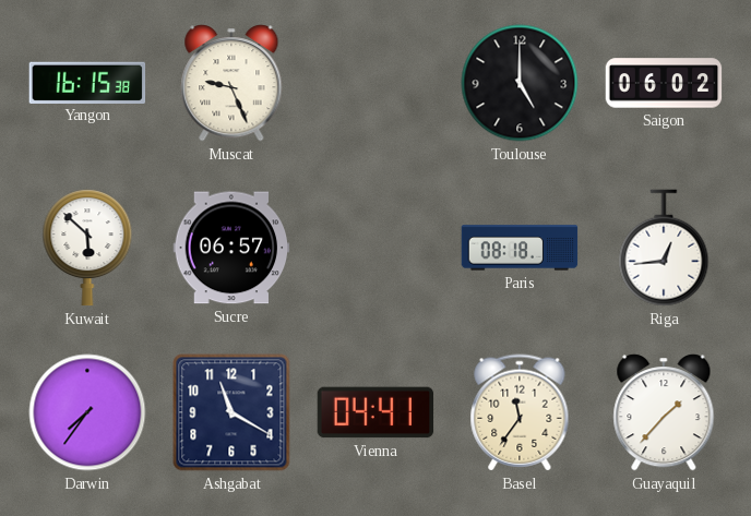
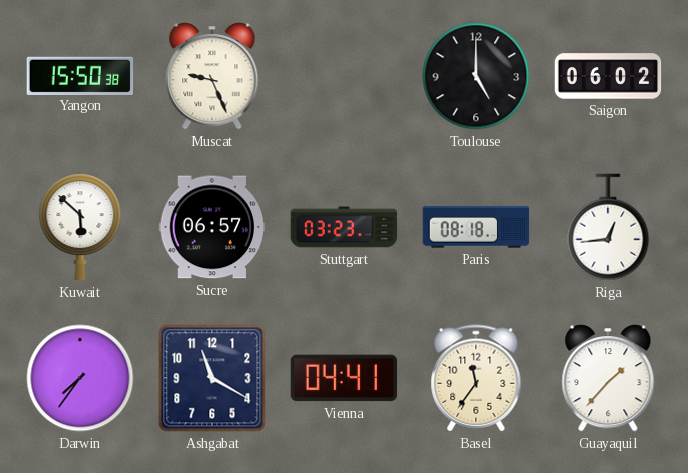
Yangon: 16:15 -> 15:50
Stuttgart: none -> 03:23
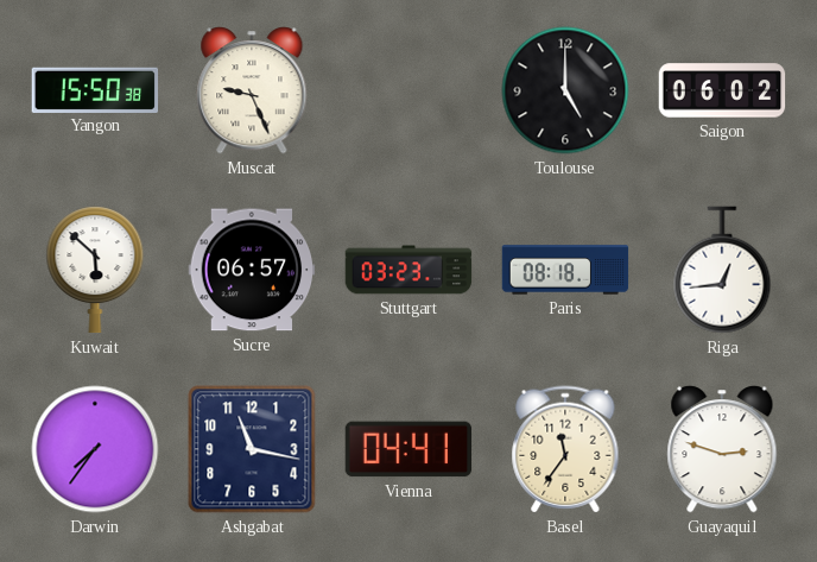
Ashgabat: 11:20 -> 11:17
Guayaquil: 1:37 -> 2:48
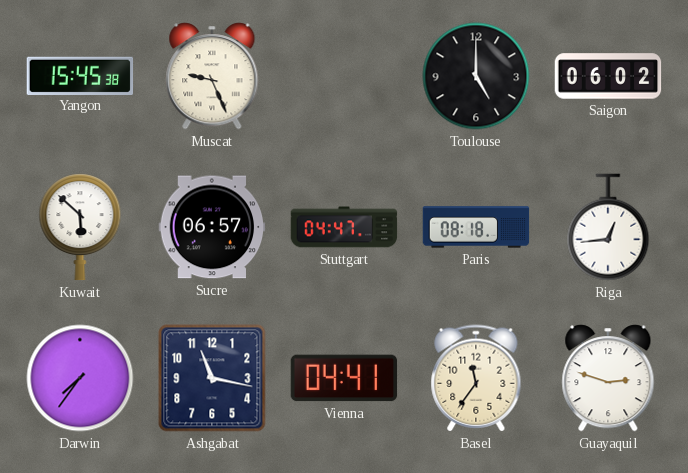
Yangon: 15:50 -> 15:45
Stuttgart: 03:23 -> 04:47
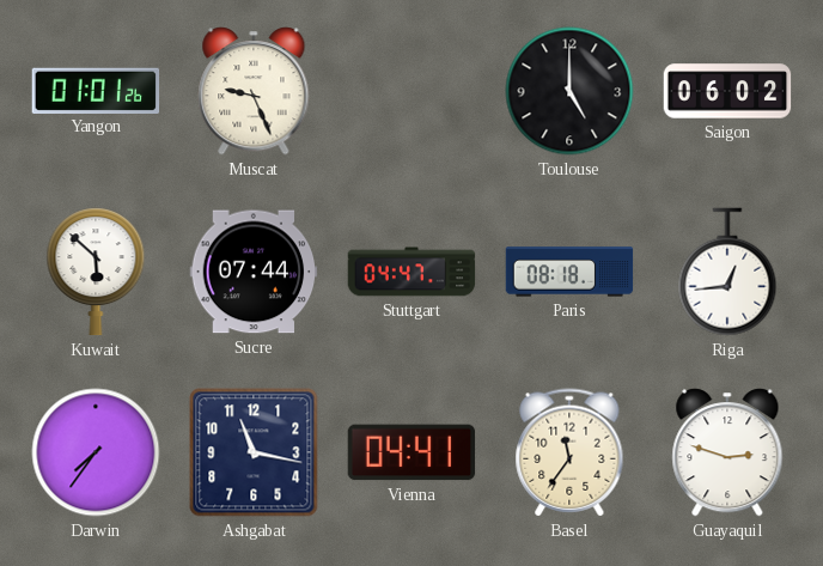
Yangon: 15:45 -> 01:01
Sucre: 06:57 -> 07:44
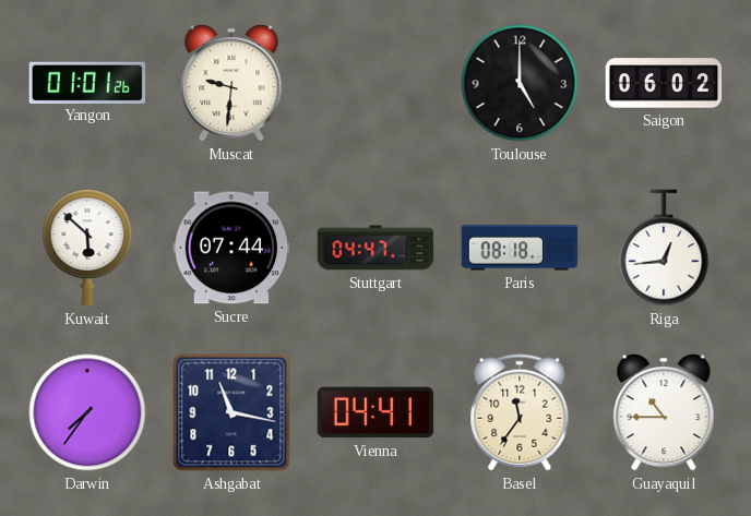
Muscat: 9:26 -> 9:31
Guayaquil: 2:48 -> 10:45
